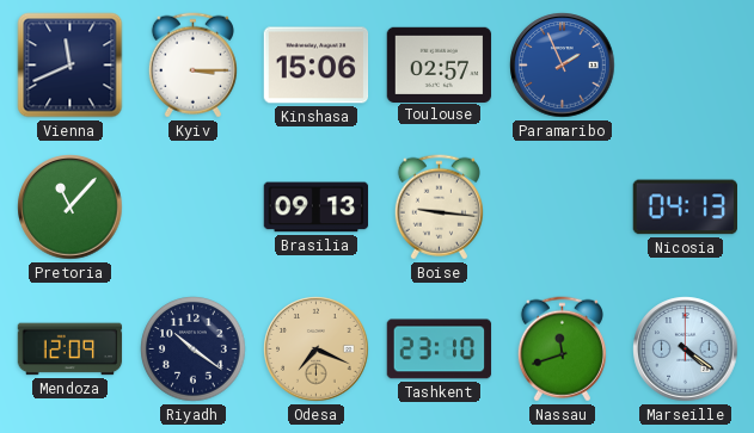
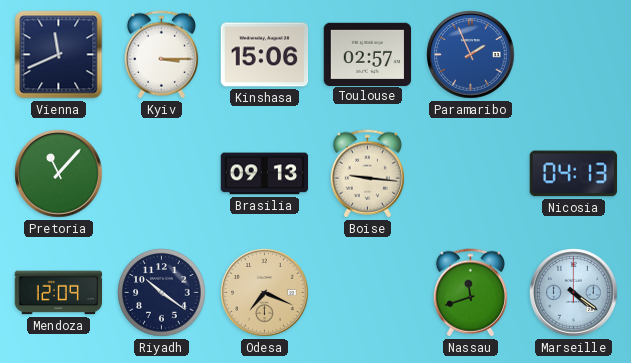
Tashkent: 23:10 -> none
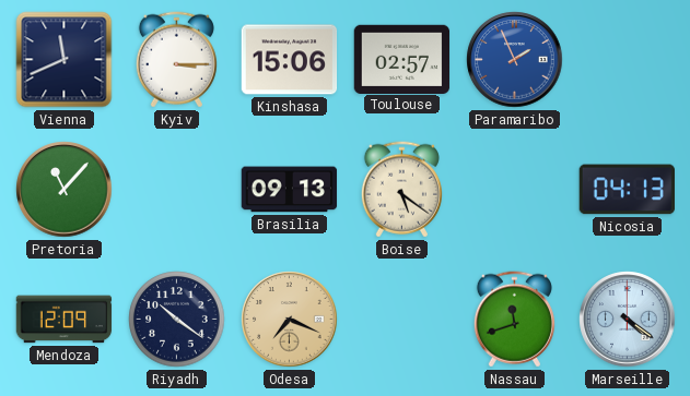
Boise: 9:16 -> 5:21
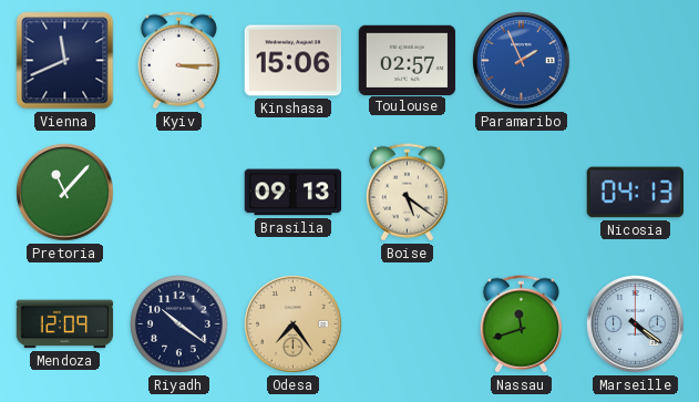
Odesa: 7:19 -> 7:24
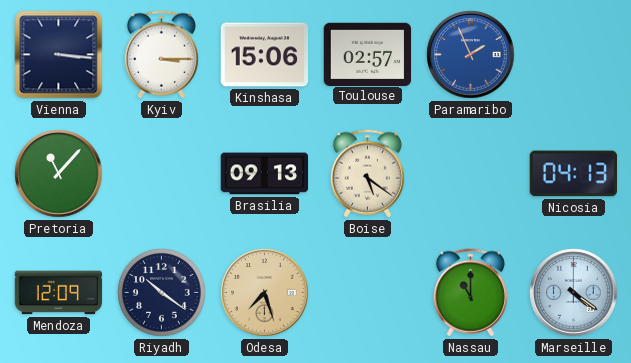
Vienna: 11:41 -> 3:16
Odesa: 7:24 -> 7:27
Nassau: 11:42 -> 11:00
